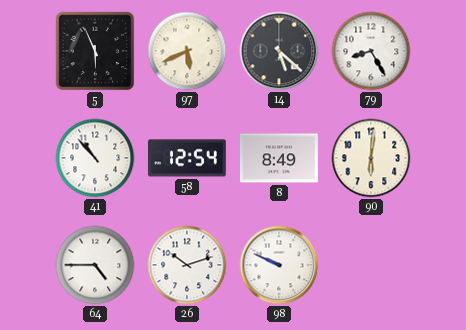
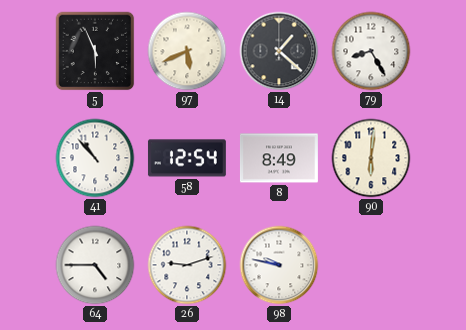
14: 5:22 -> 1:22
26: 10:12 -> 9:12
98: 9:49 -> 9:47
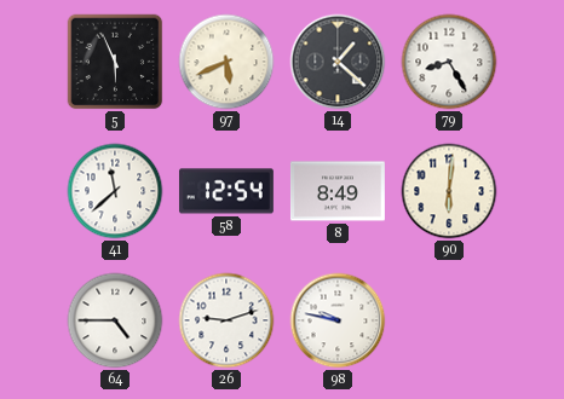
41: 10:53 -> 11:38
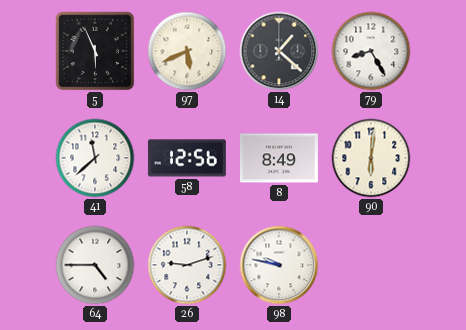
58: 12:54 -> 12:56
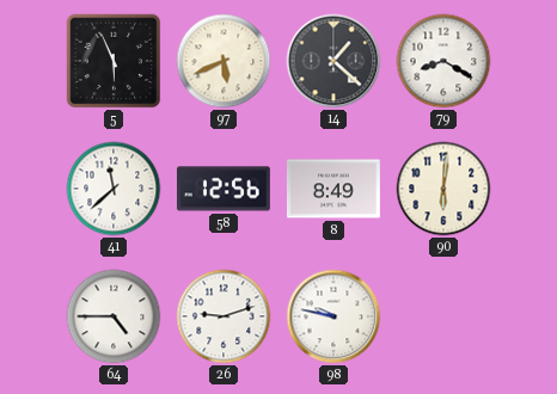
79: 8:25 -> 8:20
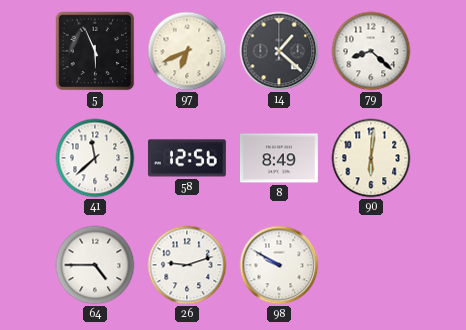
97: 5:41 -> 6:41
79: 8:20 -> 8:22
98: 9:47 -> 9:50
